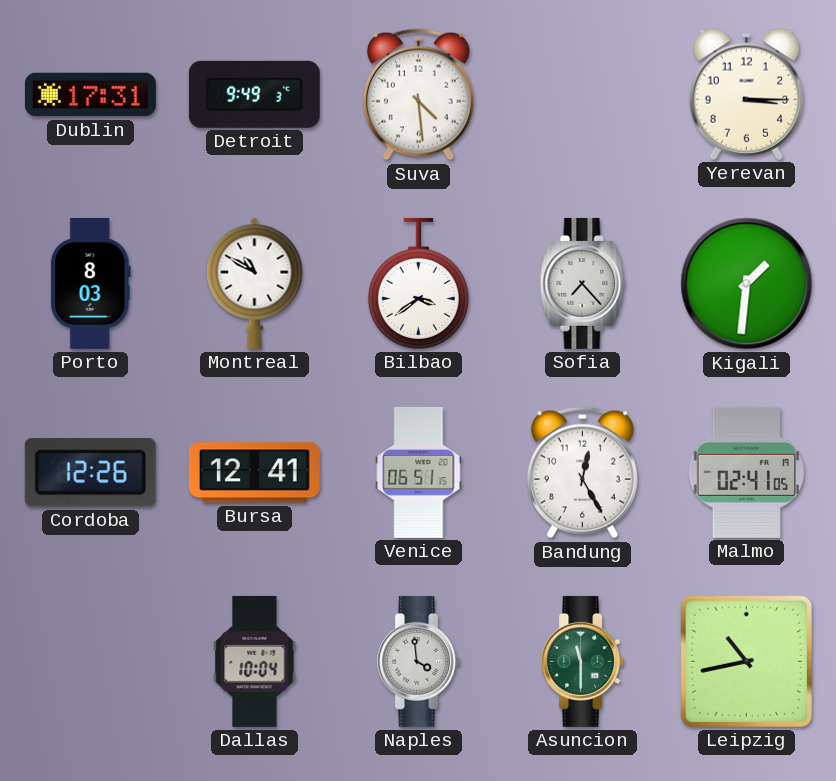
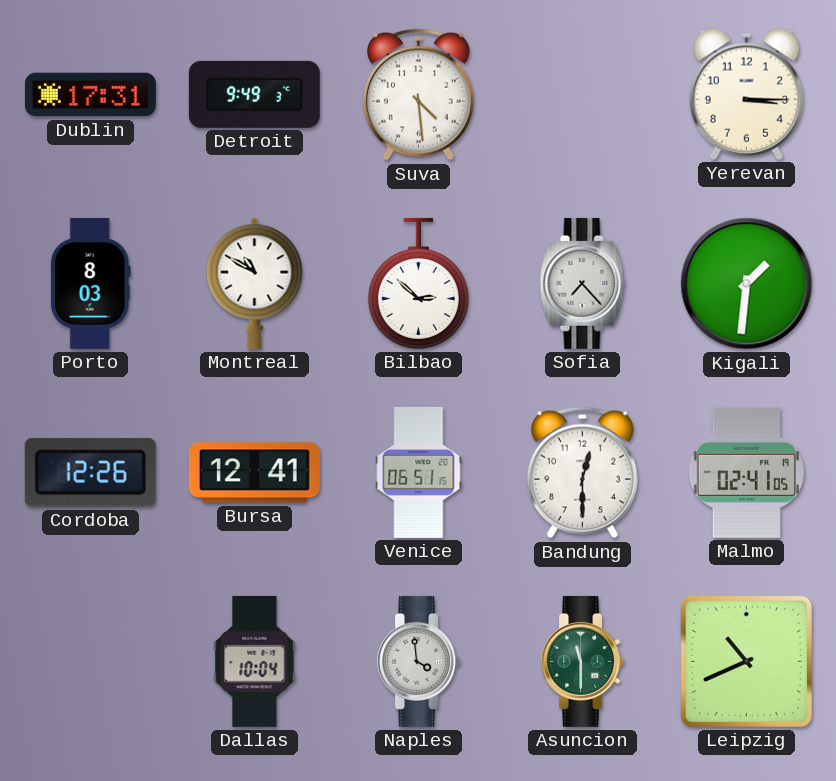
Bilbao: 3:39 -> 2:52
Bandung: 12:25 -> 12:30
Leipzig: 10:43 -> 10:41
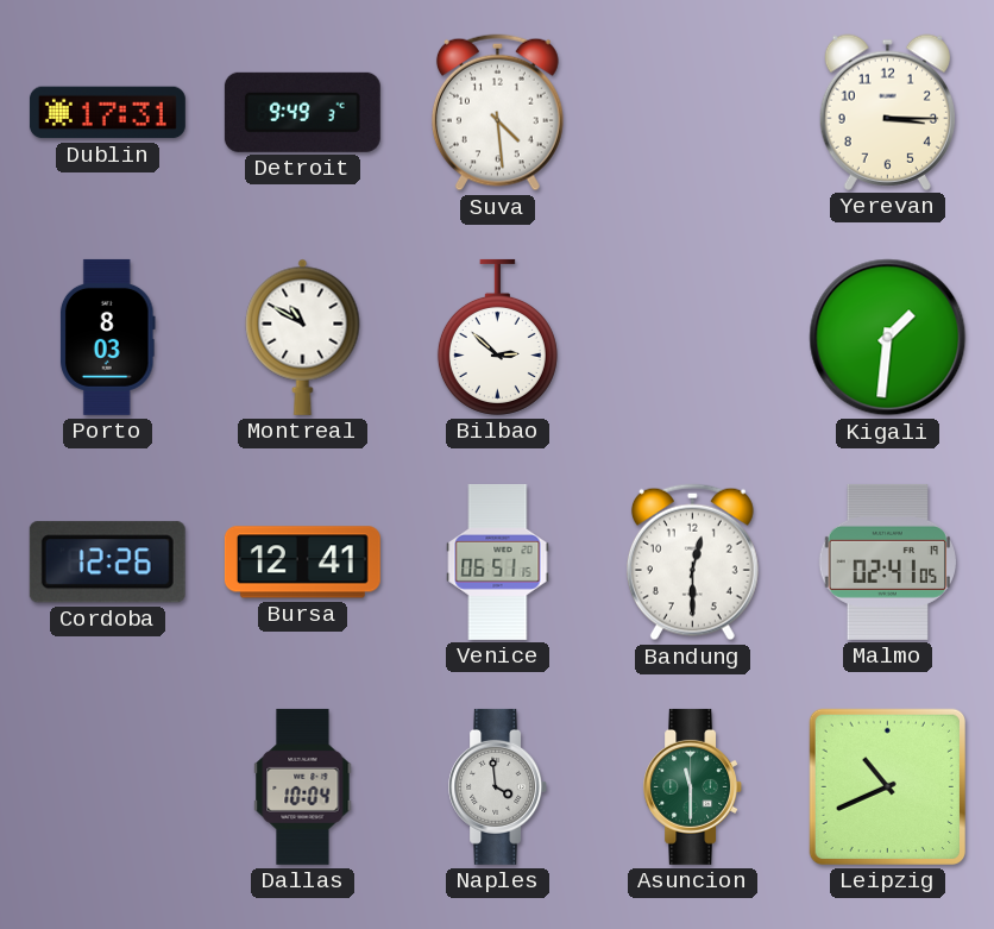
Sofia: 7:23 -> none
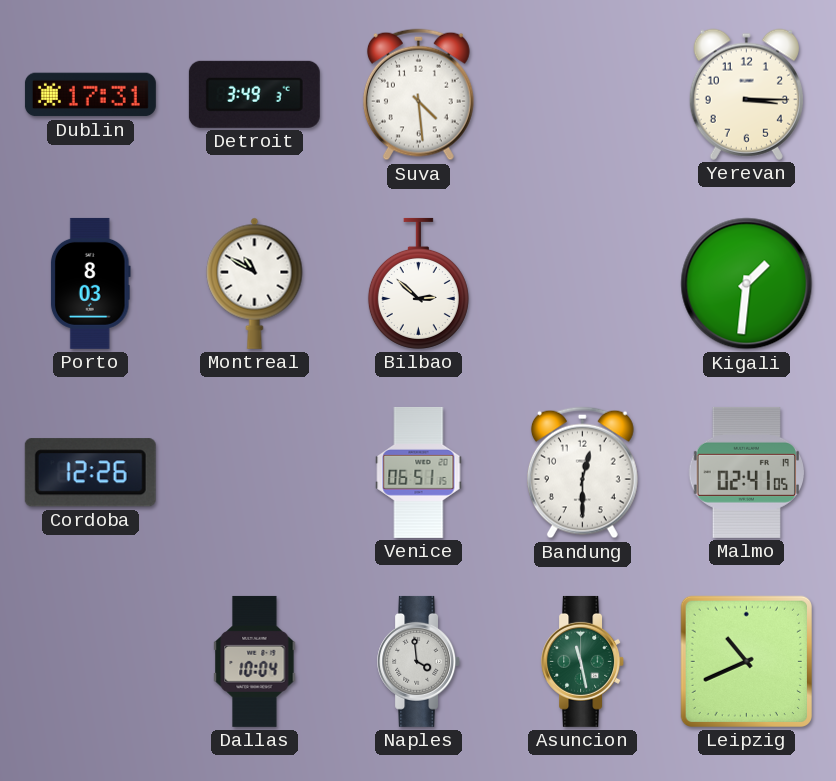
Detroit: 9:49 -> 3:49
Bursa: 12:41 -> none
Asuncion: 11:30 -> 11:28
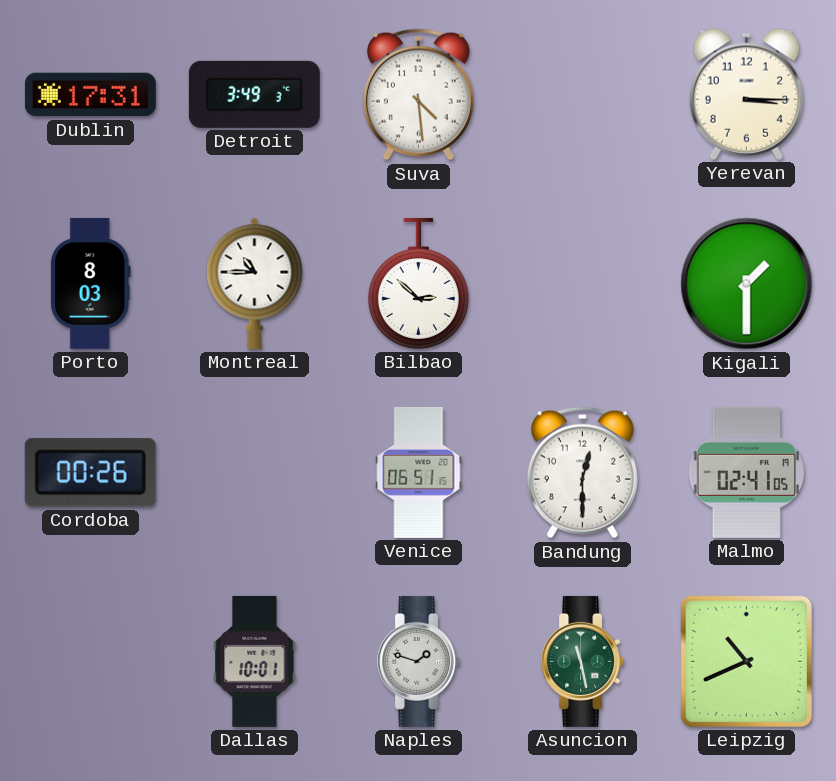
Montreal: 10:50 -> 10:45
Kigali: 1:31 -> 1:30
Cordoba: 12:26 -> 00:26
Dallas: 10:04 -> 10:01
Naples: 3:59 -> 1:48
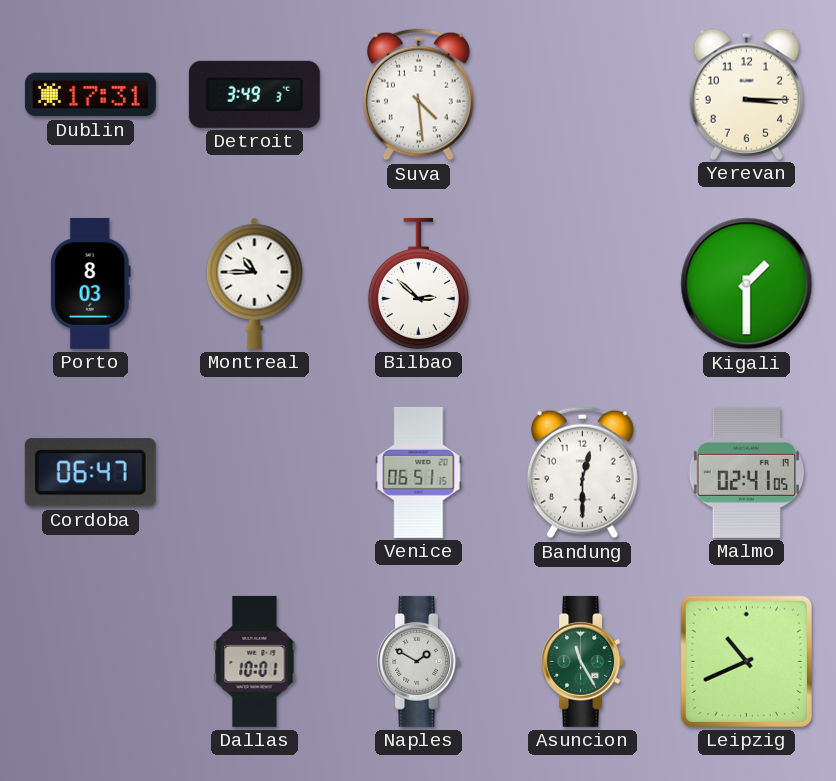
Cordoba: 00:26 -> 06:47
Naples: 1:48 -> 1:50
Asuncion: 11:28 -> 11:25
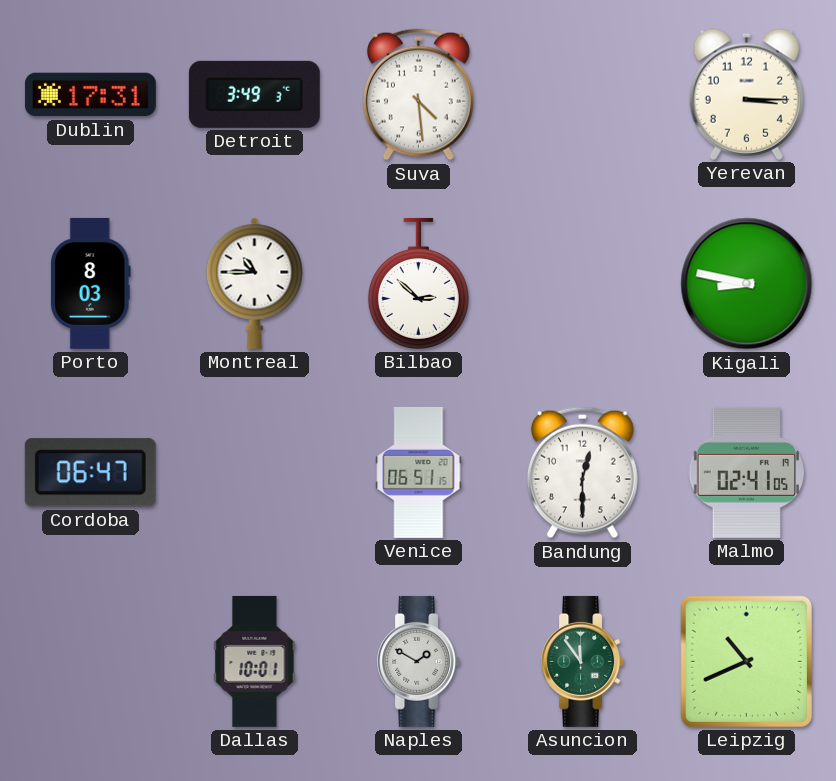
Kigali: 1:30 -> 8:47
Asuncion: 11:25 -> 11:54
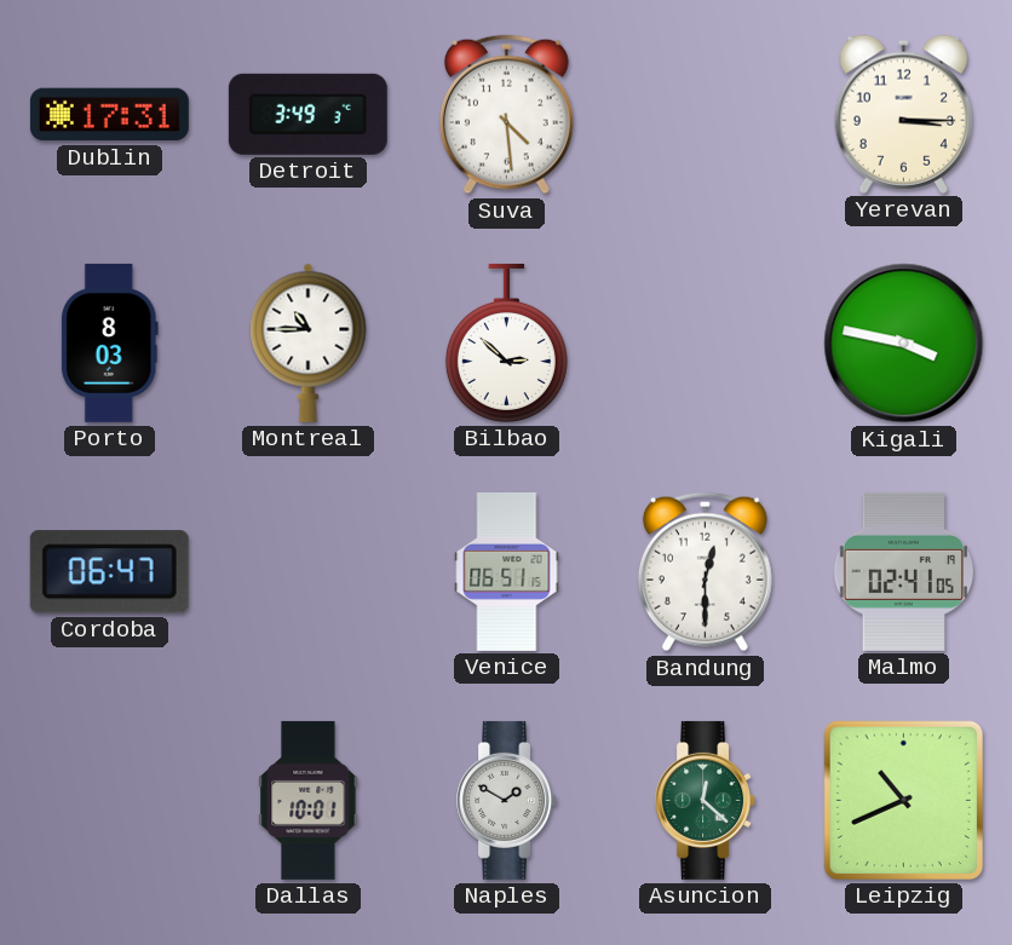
Kigali: 8:47 -> 3:47
Asuncion: 11:54 -> 12:22
